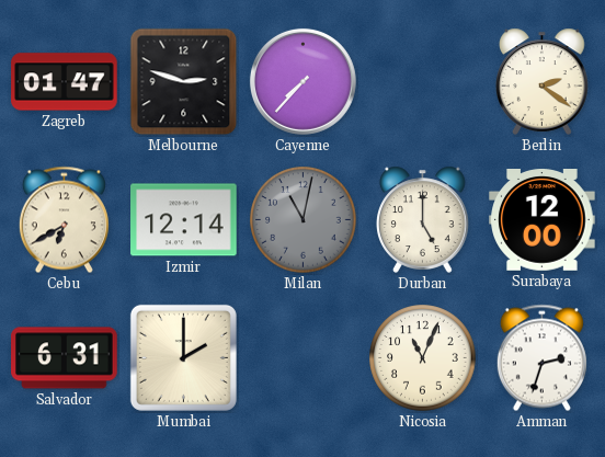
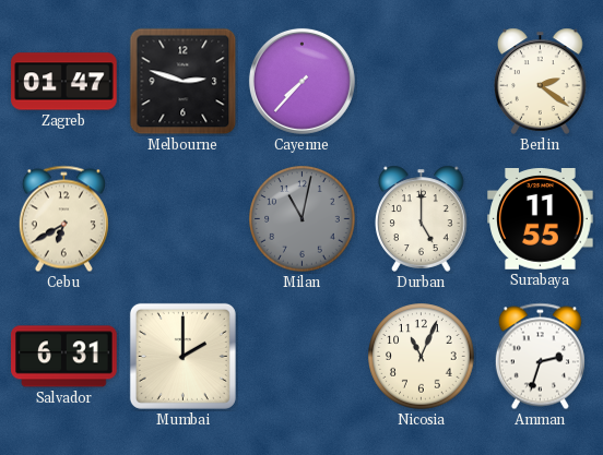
Izmir: 12:14 -> none
Surabaya: 12:00 -> 11:55
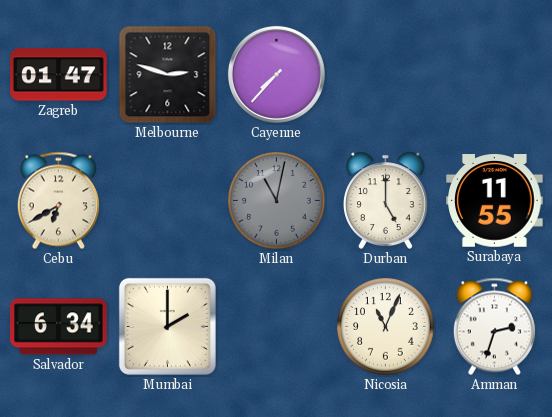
Berlin: 2:21 -> none
Salvador: 6:31 -> 6:34
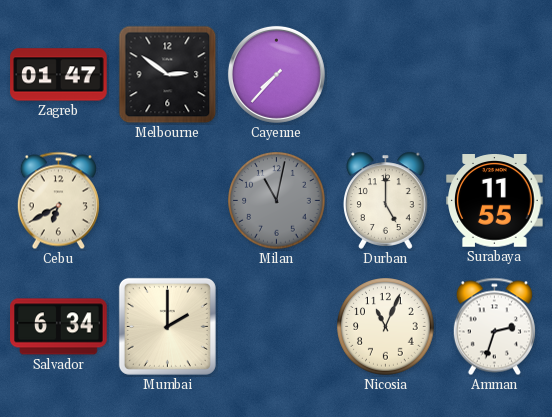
Melbourne: 2:48 -> 2:51
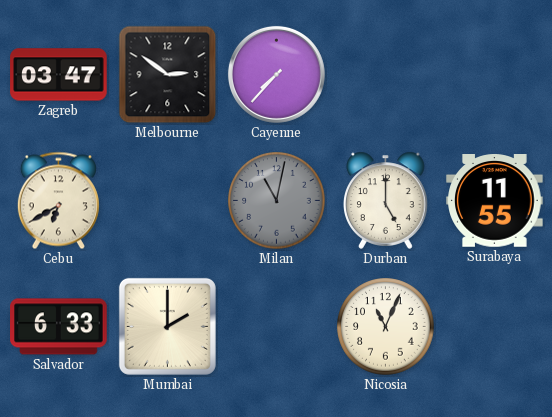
Zagreb: 01:47 -> 03:47
Salvador: 6:34 -> 6:33
Amman: 2:33 -> none
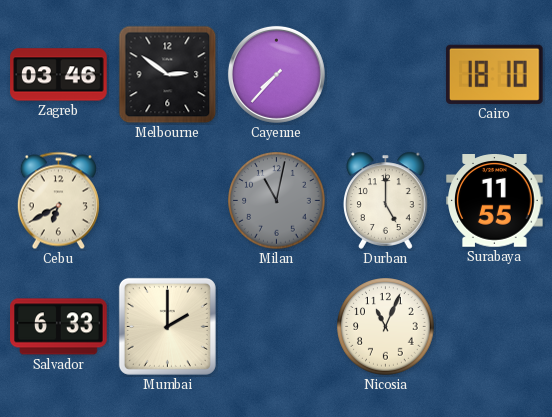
Zagreb: 03:47 -> 03:46
Cairo: none -> 18:10
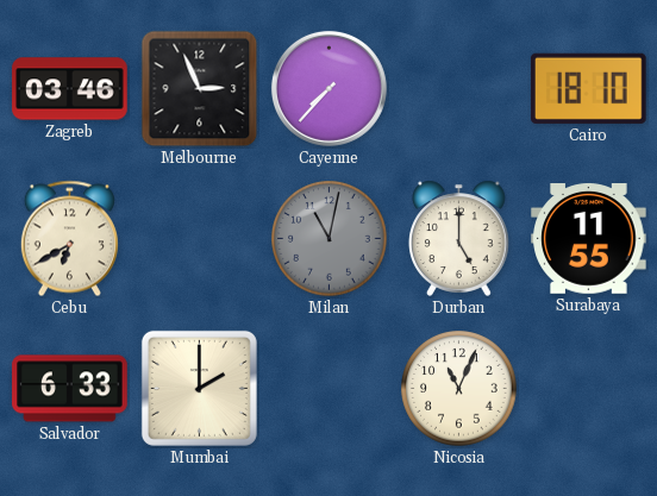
Melbourne: 2:51 -> 2:56
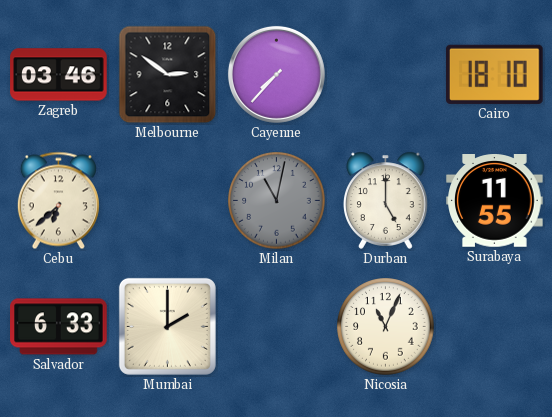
Melbourne: 2:56 -> 2:51
Cebu: 6:40 -> 6:38
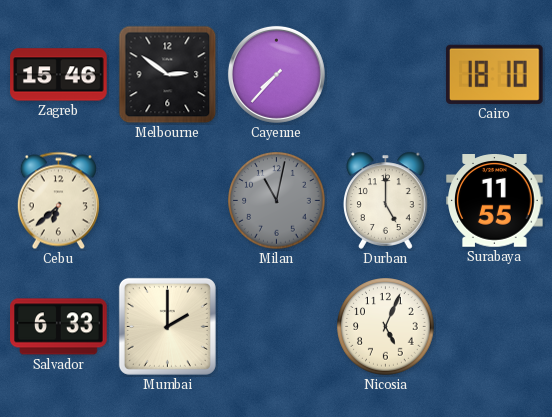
Zagreb: 03:46 -> 15:46
Nicosia: 11:04 -> 5:04
